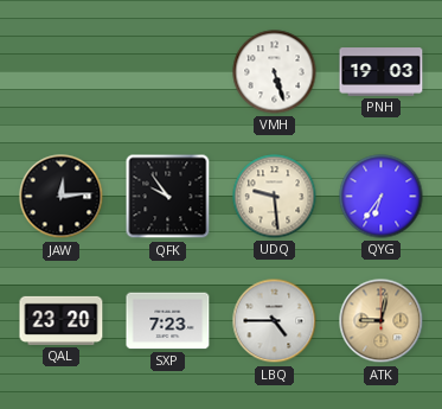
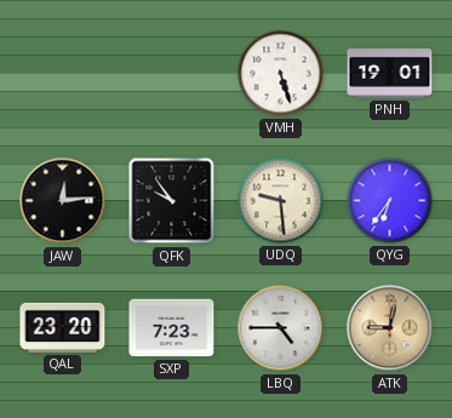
PNH: 19:03 -> 19:01
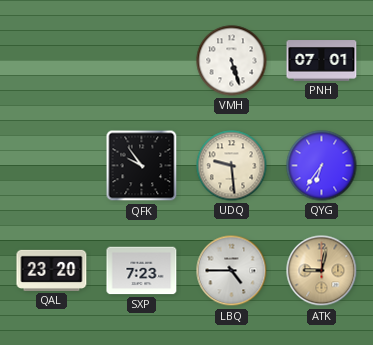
PNH: 19:01 -> 07:01
JAW: 12:14 -> none
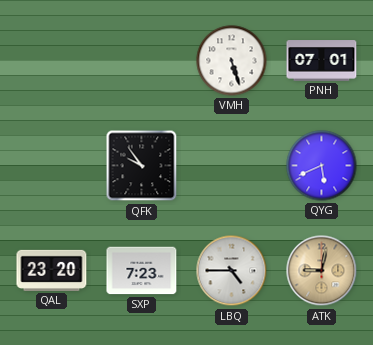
UDQ: 9:29 -> none
QYG: 6:36 -> 5:41
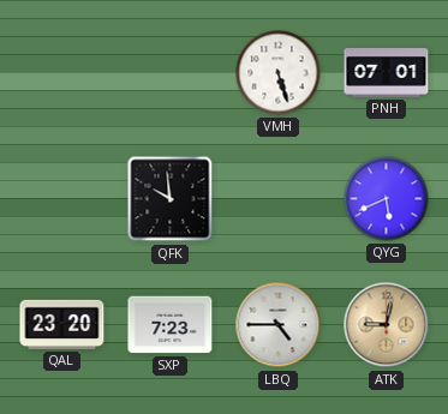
QFK: 9:54 -> 9:59
